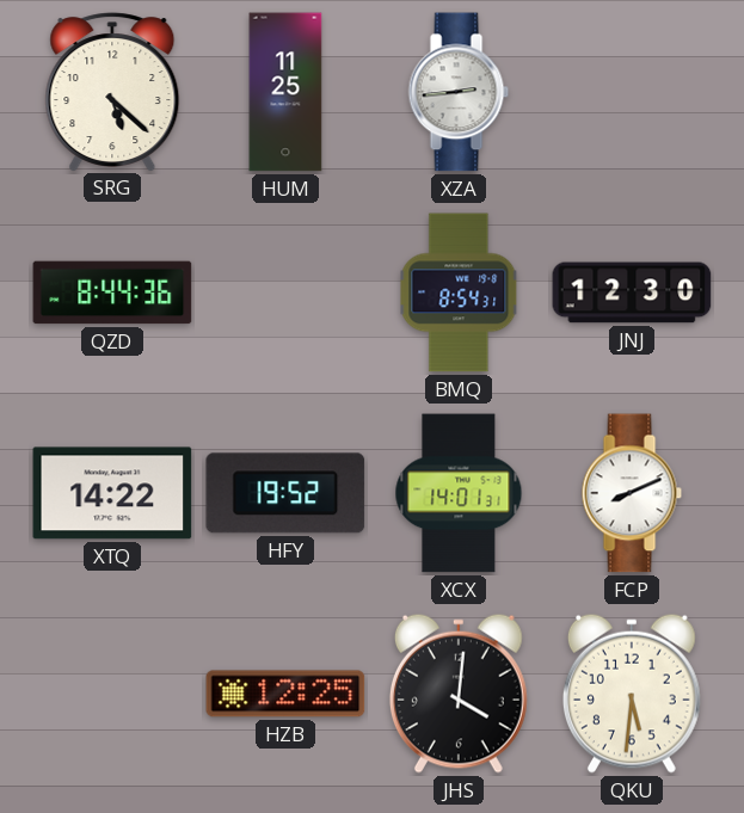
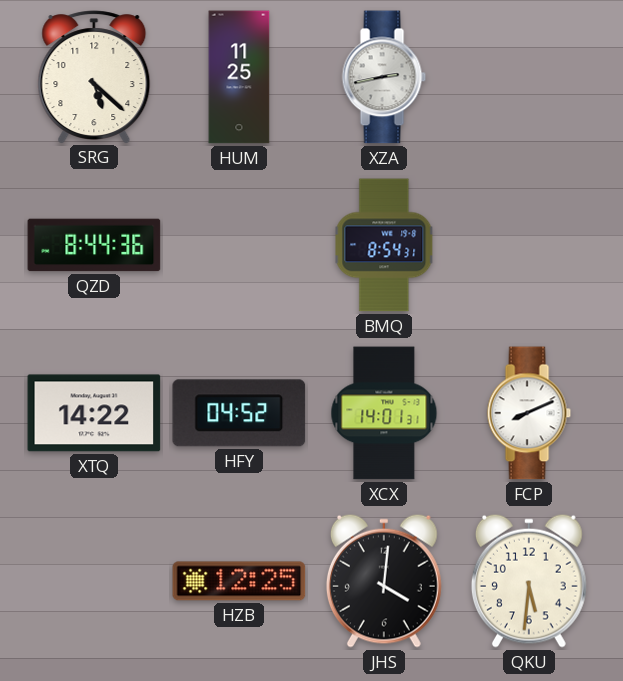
XZA: 2:44 -> 2:43
JNJ: 12:30 -> none
HFY: 19:52 -> 04:52
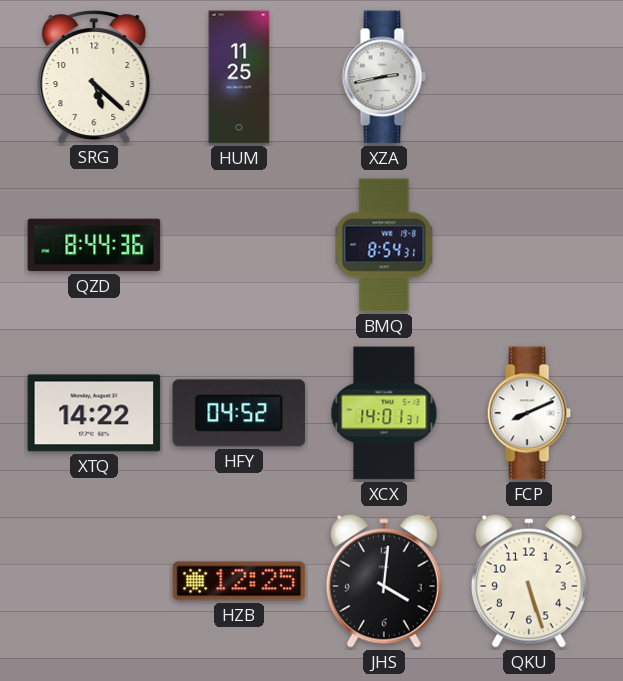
QKU: 5:31 -> 5:27
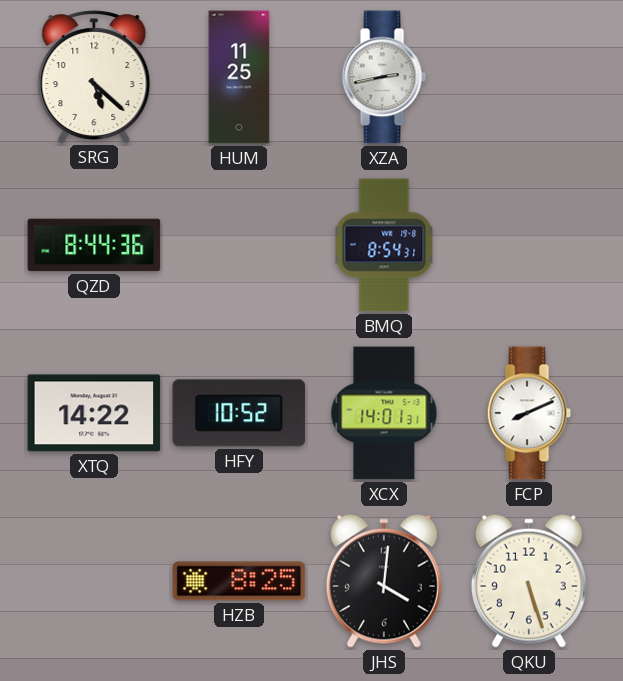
HFY: 04:52 -> 10:52
HZB: 12:25 -> 8:25
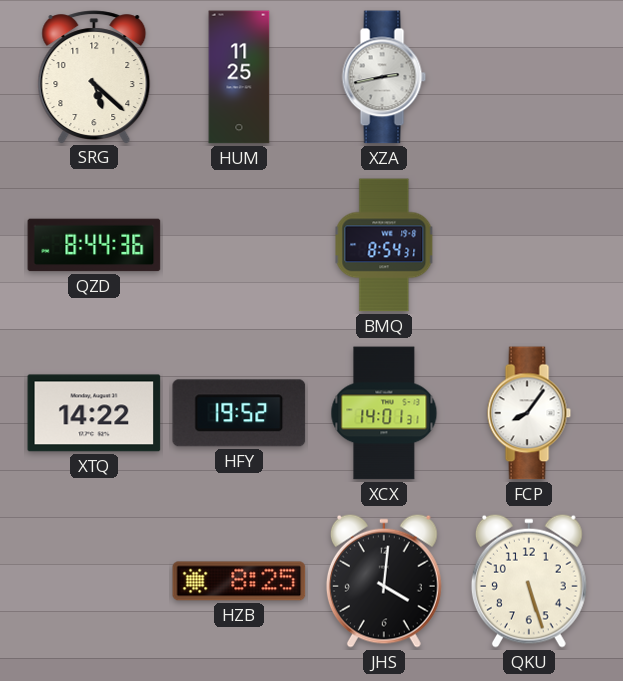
HFY: 10:52 -> 19:52
FCP: 8:11 -> 8:06
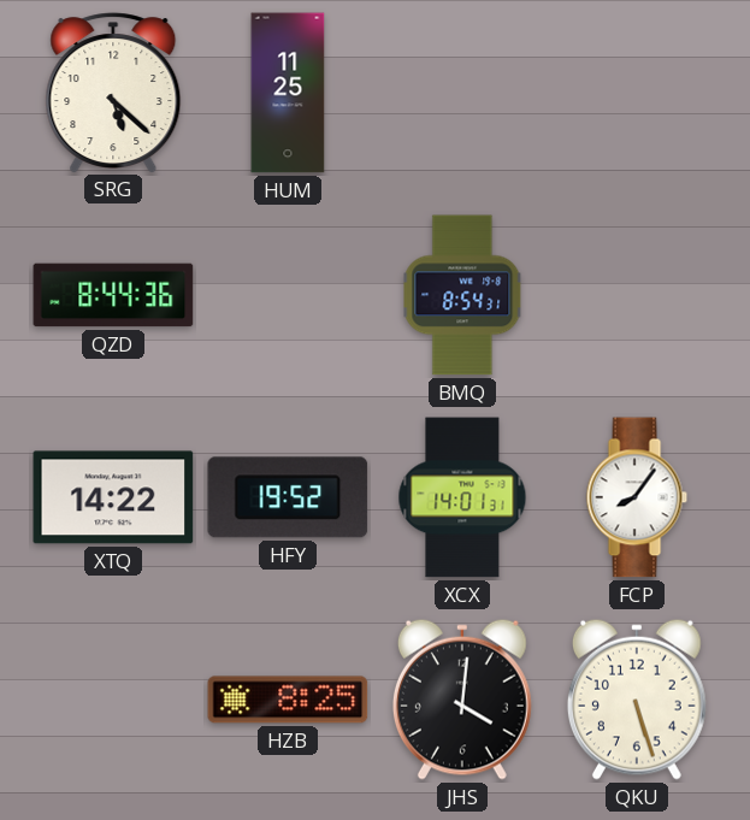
XZA: 2:43 -> none
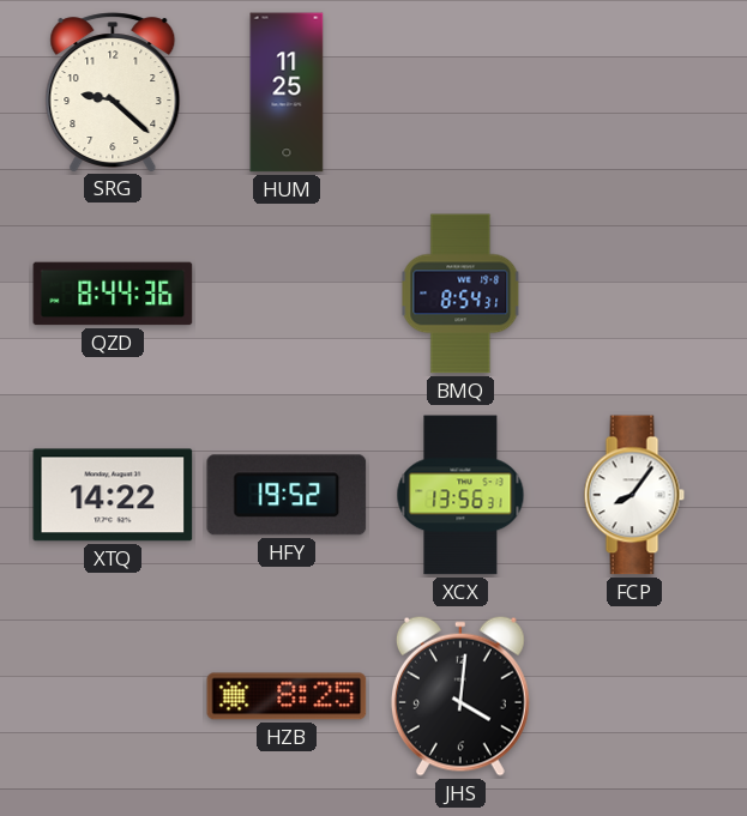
SRG: 5:22 -> 9:22
XCX: 14:01 -> 13:56
QKU: 5:27 -> none
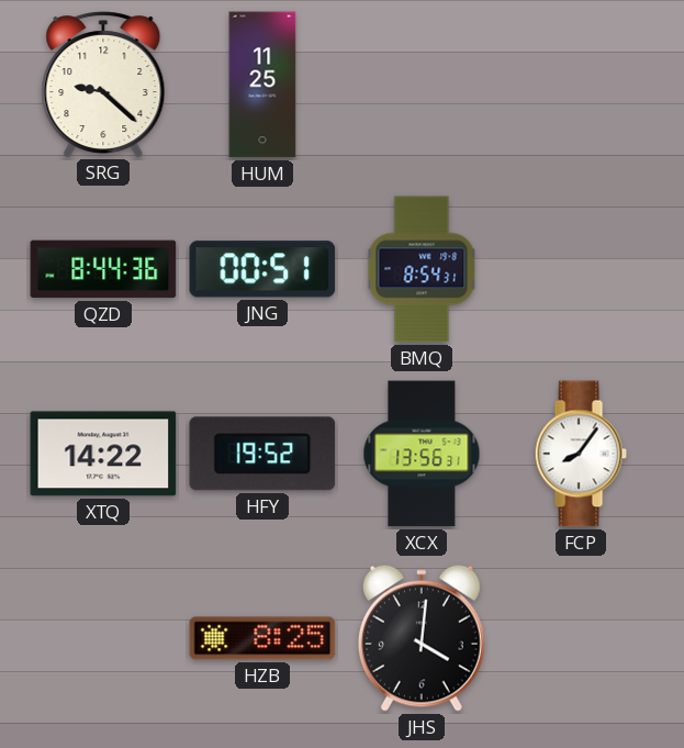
JNG: none -> 00:51
